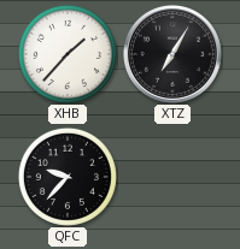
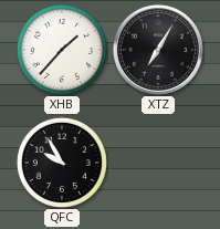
QFC: 9:37 -> 9:55
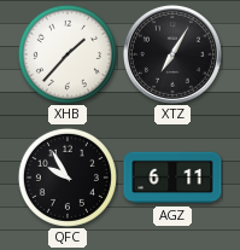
AGZ: none -> 6:11
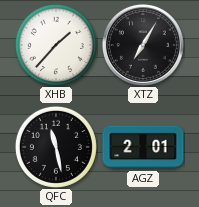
QFC: 9:55 -> 11:28
AGZ: 6:11 -> 2:01
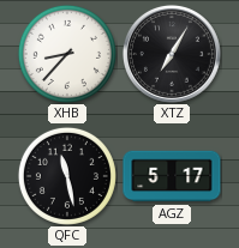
XHB: 1:37 -> 8:37
AGZ: 2:01 -> 5:17
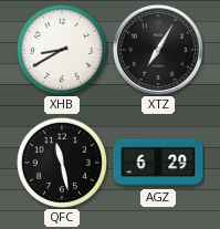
XHB: 8:37 -> 8:40
AGZ: 5:17 -> 6:29
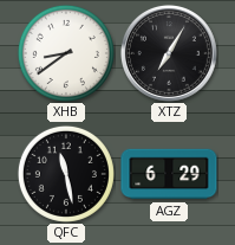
XHB: 8:40 -> 8:39
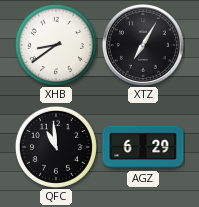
QFC: 11:28 -> 10:59
